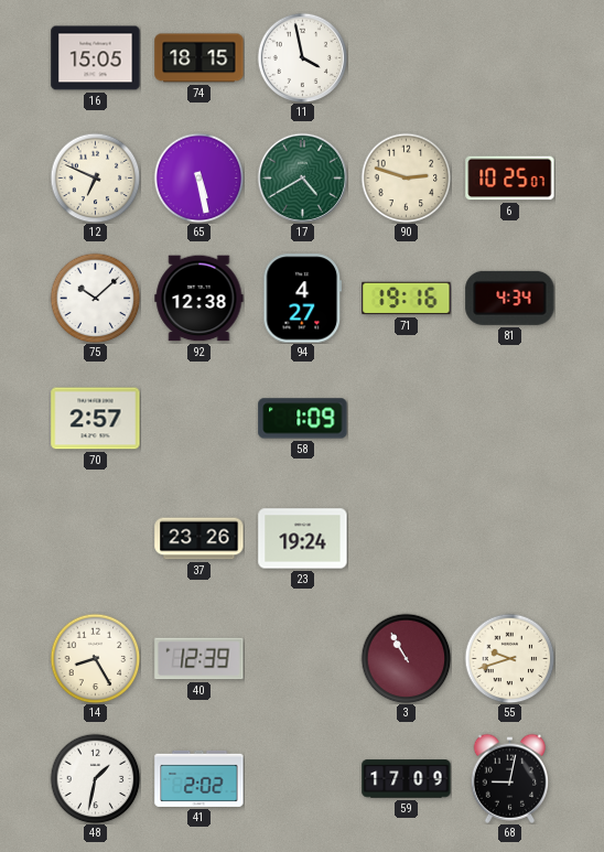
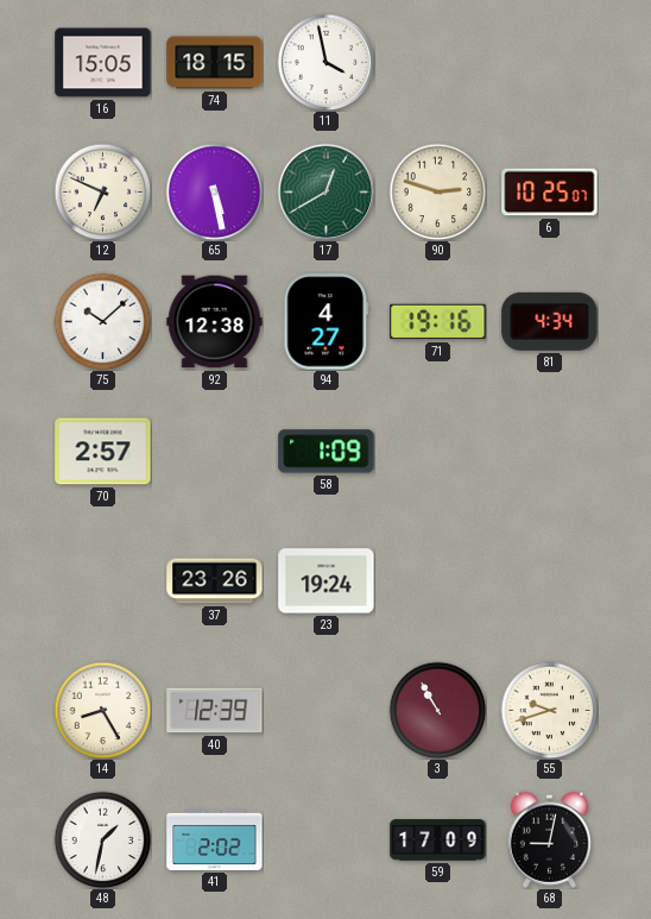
17: 4:40 -> 12:40
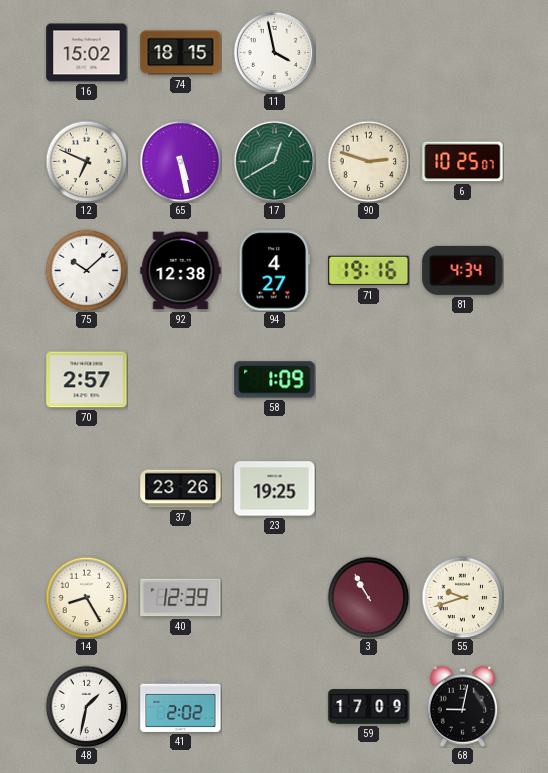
16: 15:05 -> 15:02
23: 19:24 -> 19:25
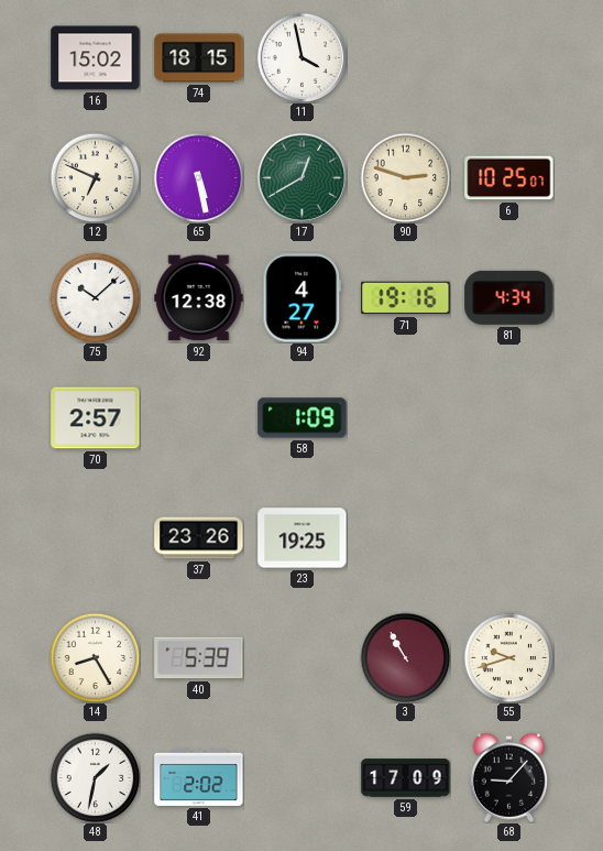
40: 12:39 -> 5:39
68: 9:02 -> 9:07
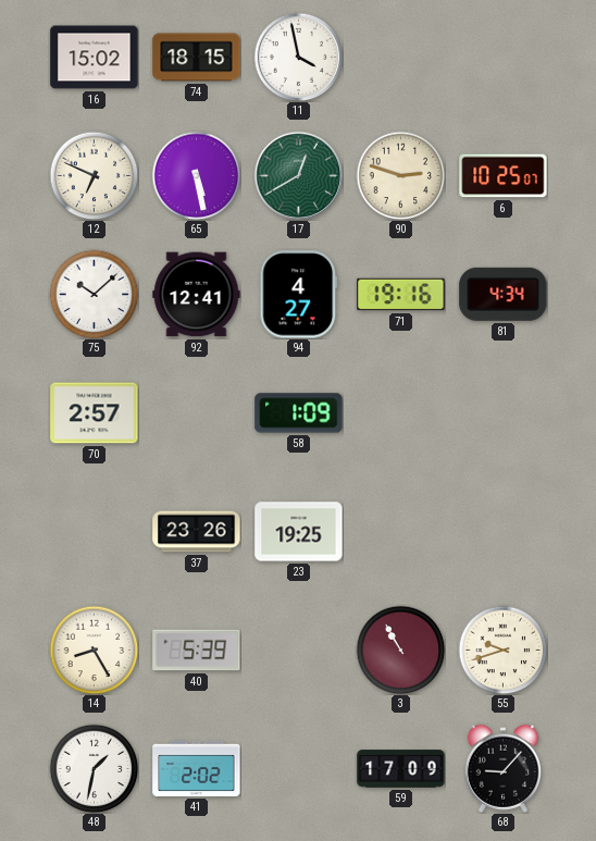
92: 12:38 -> 12:41
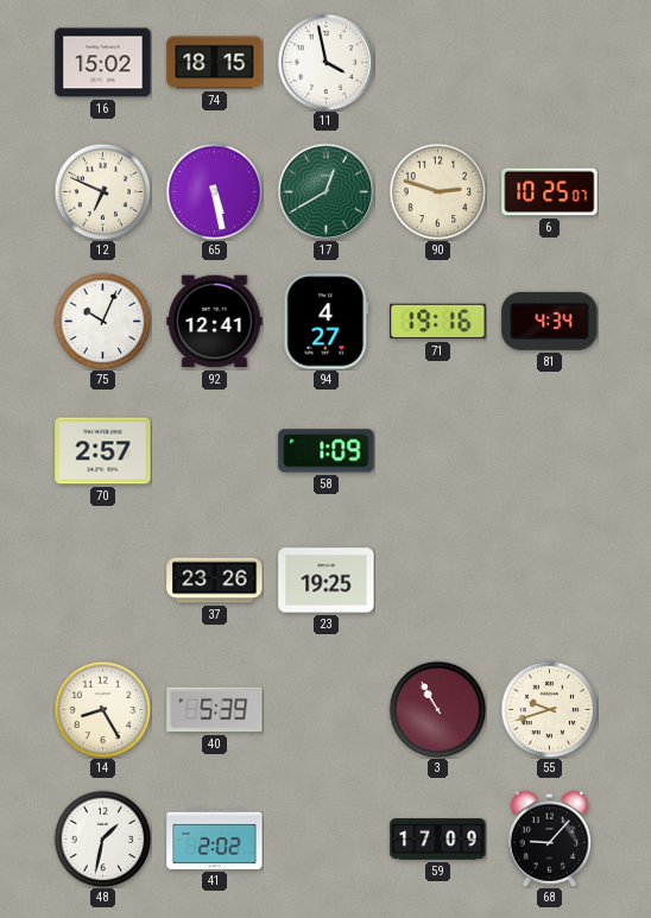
75: 10:08 -> 10:04
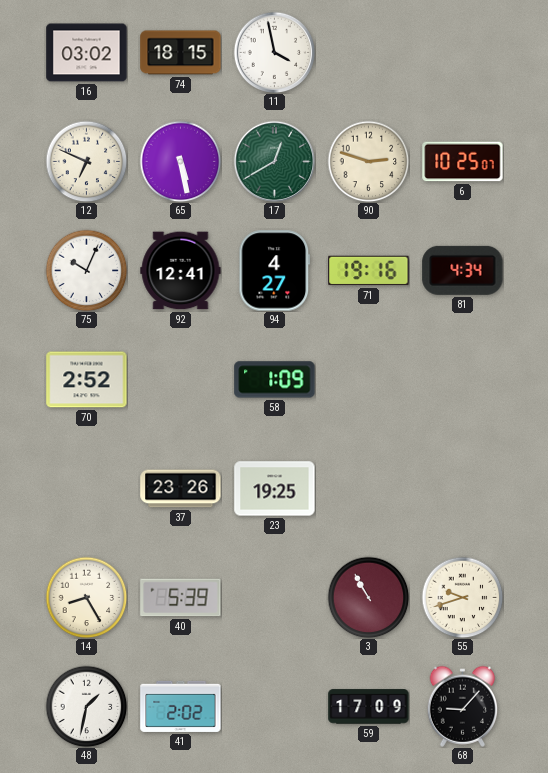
16: 15:02 -> 03:02
70: 2:57 -> 2:52
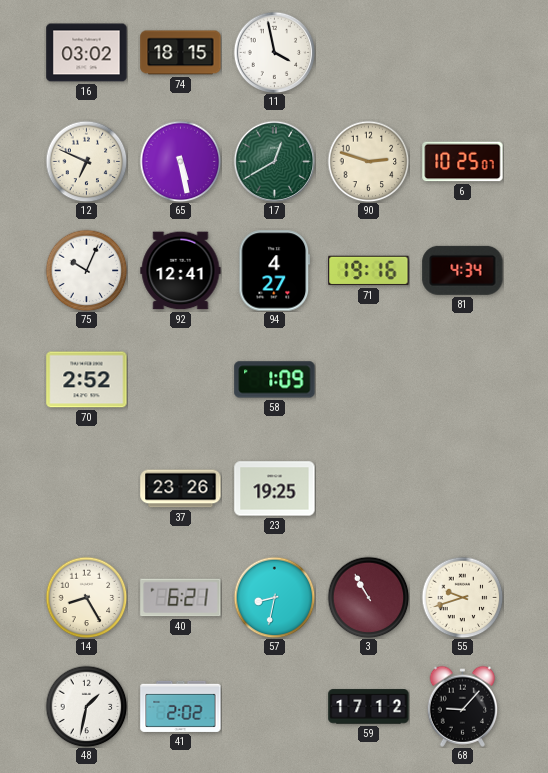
40: 5:39 -> 6:21
57: none -> 8:32
59: 17:09 -> 17:12
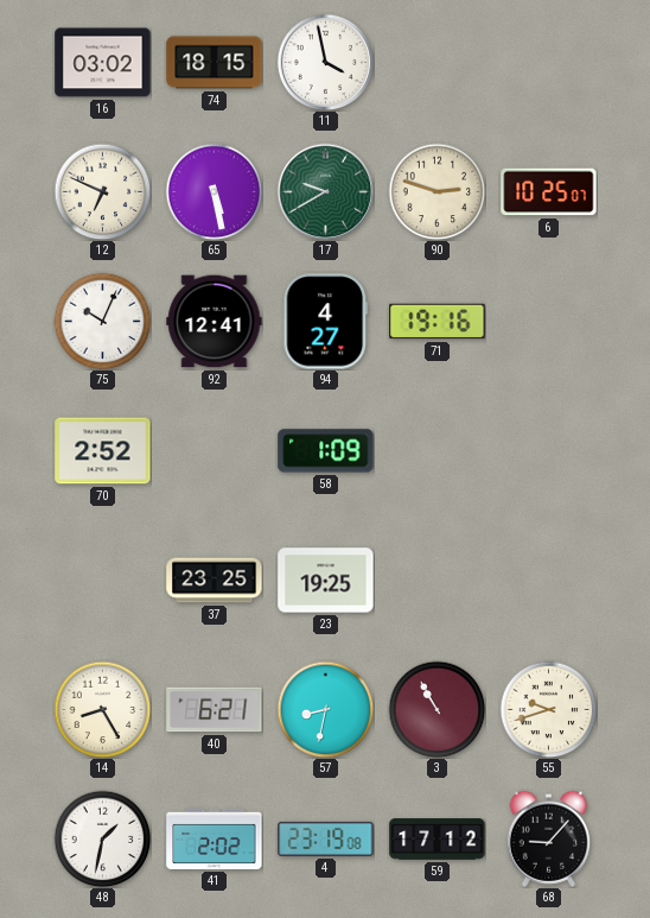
17: 12:40 -> 9:40
81: 4:34 -> none
37: 23:26 -> 23:25
4: none -> 23:19
